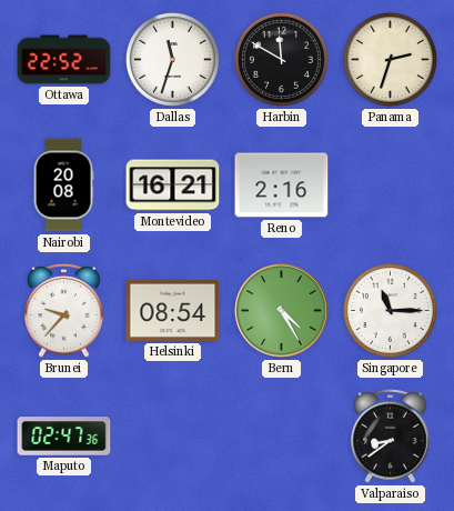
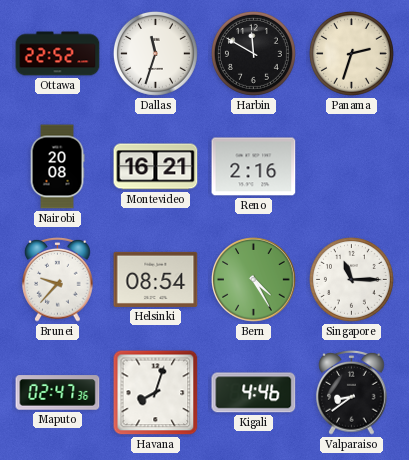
Havana: none -> 8:03
Kigali: none -> 4:46
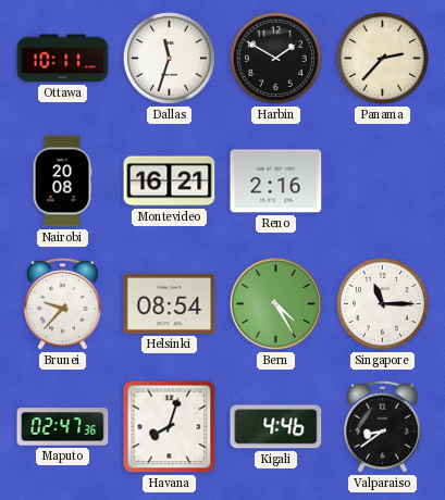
Ottawa: 22:52 -> 10:11
Harbin: 11:50 -> 1:50
Panama: 2:33 -> 2:37
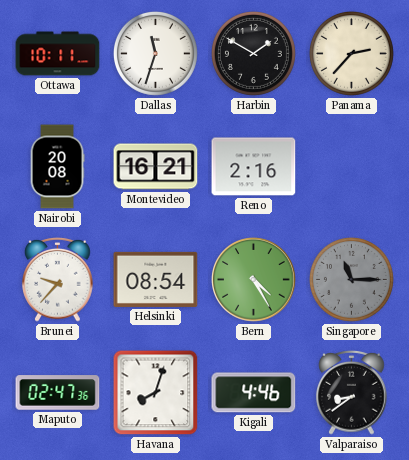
Singapore dial: white -> grey
